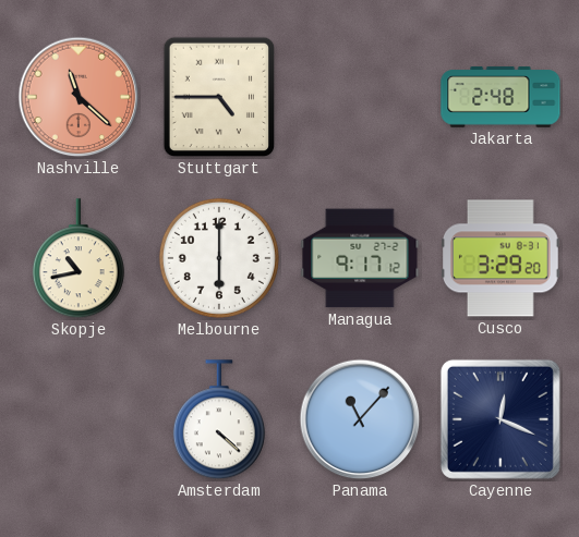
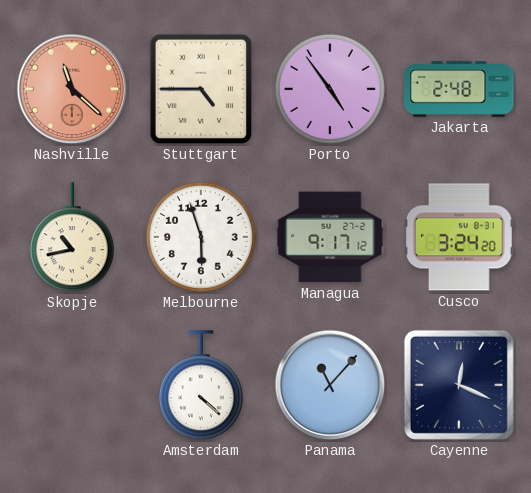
Porto: none -> 4:54
Melbourne: 6:00 -> 5:57
Cusco: 3:29 -> 3:24
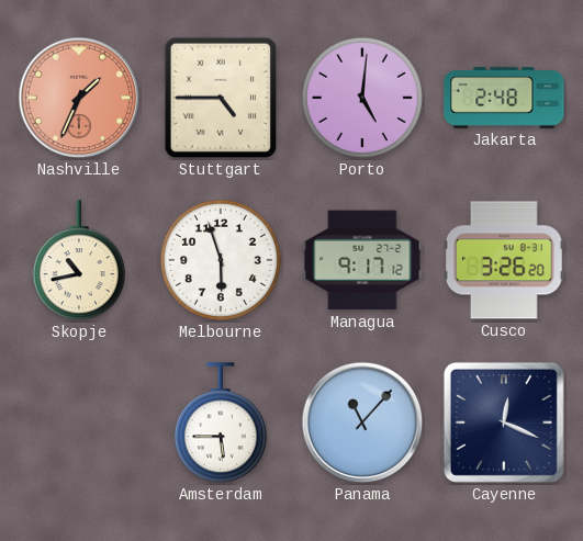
Nashville: 11:22 -> 1:34
Porto: 4:54 -> 5:01
Cusco: 3:24 -> 3:26
Amsterdam: 4:22 -> 5:45
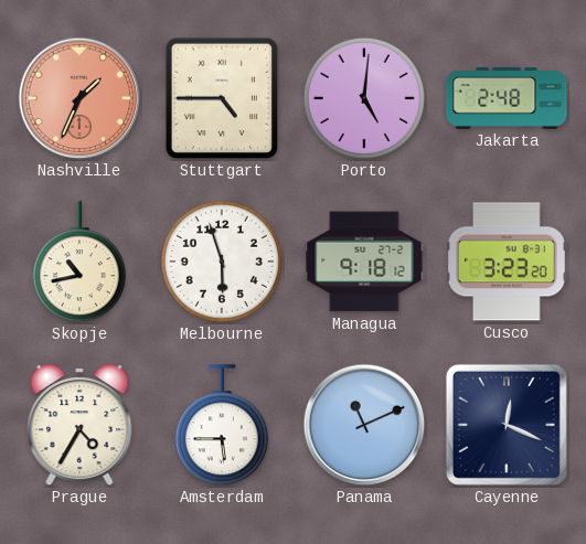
Managua: 9:17 -> 9:18
Cusco: 3:26 -> 3:23
Prague: none -> 4:35
Panama: 11:07 -> 11:11
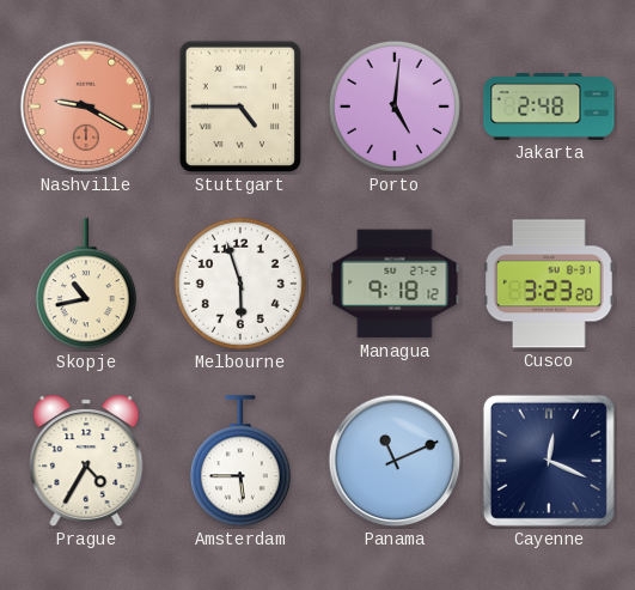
Nashville: 1:34 -> 9:20
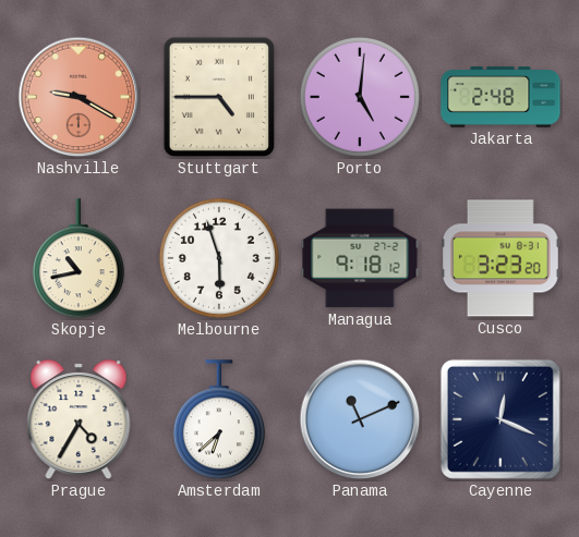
Amsterdam: 5:45 -> 6:38
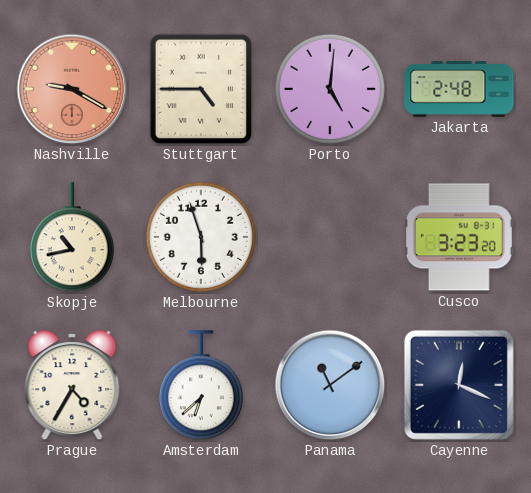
Managua: 9:18 -> none
Panama: 11:11 -> 11:09
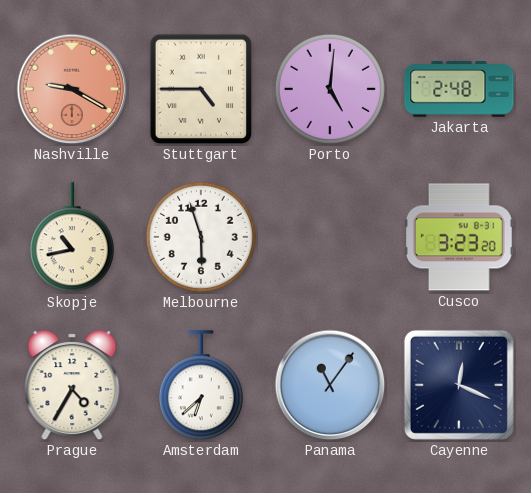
Panama: 11:09 -> 11:06
